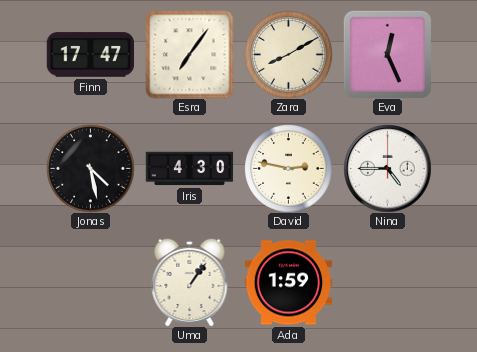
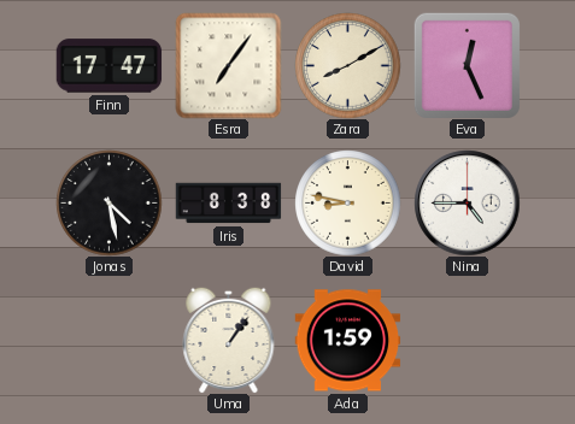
Iris: 4:30 -> 8:38
David: 2:47 -> 8:47
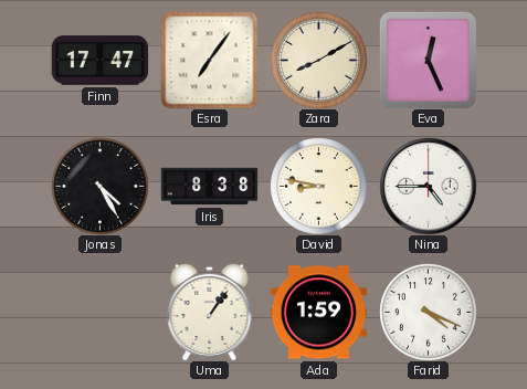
Jonas: 4:28 -> 4:25
Farid: none -> 4:19
